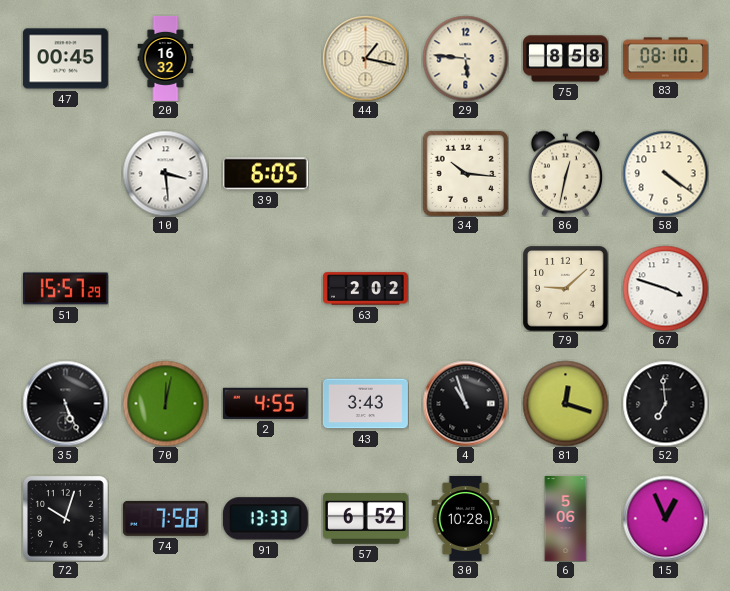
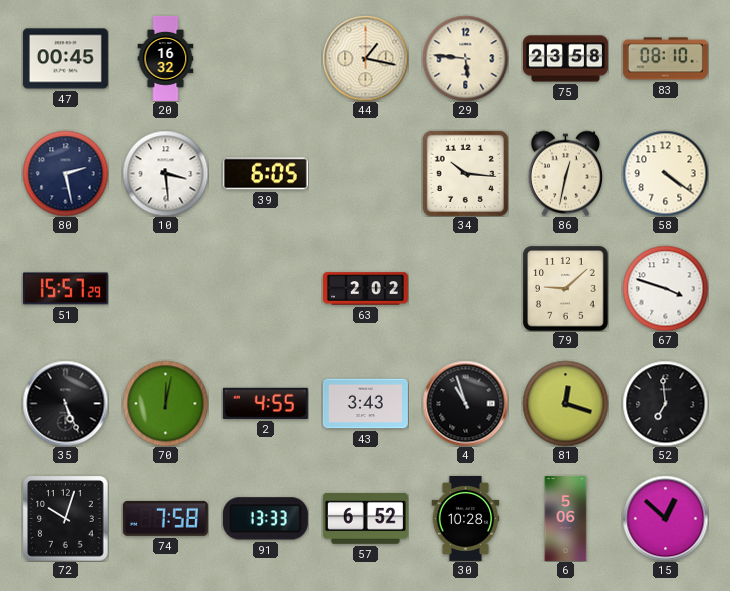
75: 8:58 -> 23:58
80: none -> 2:28
15: 12:56 -> 12:52
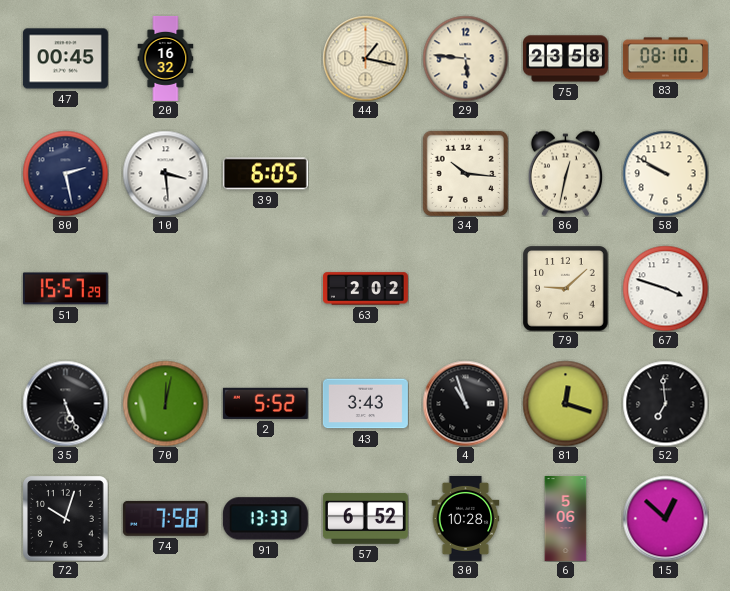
58: 4:21 -> 9:50
2: 4:55 -> 5:52
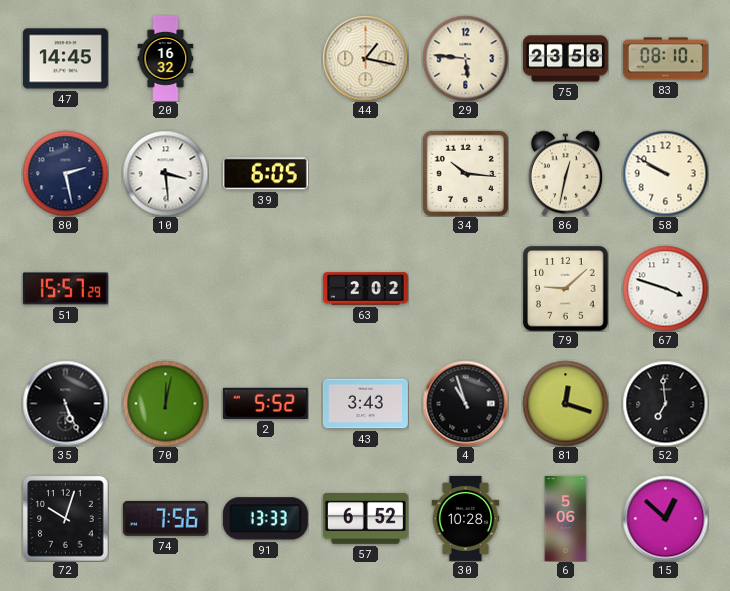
47: 00:45 -> 14:45
74: 7:58 -> 7:56
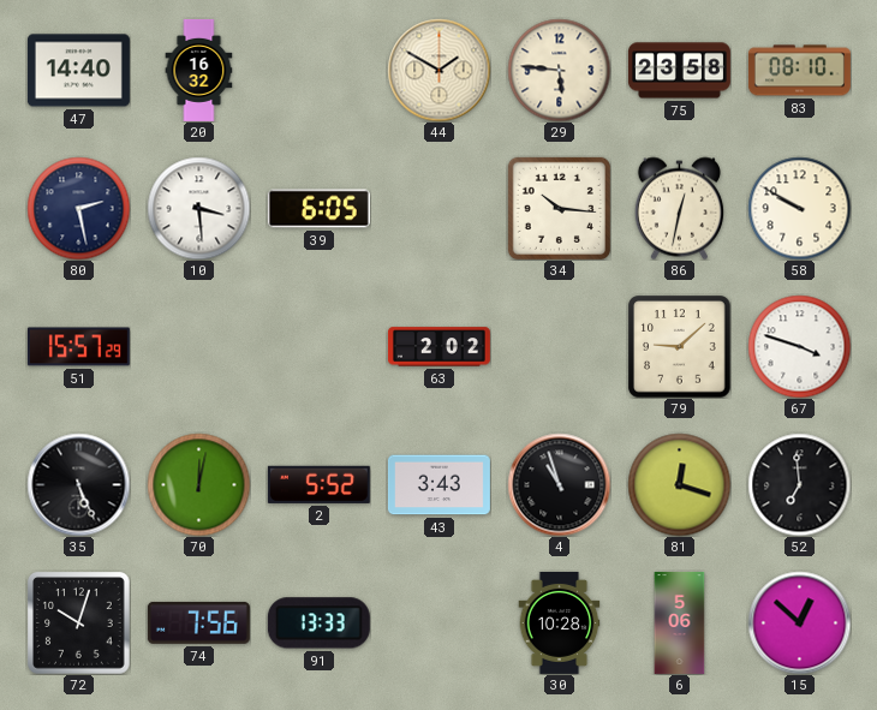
47: 14:45 -> 14:40
44: 1:17 -> 1:50
57: 6:52 -> none
